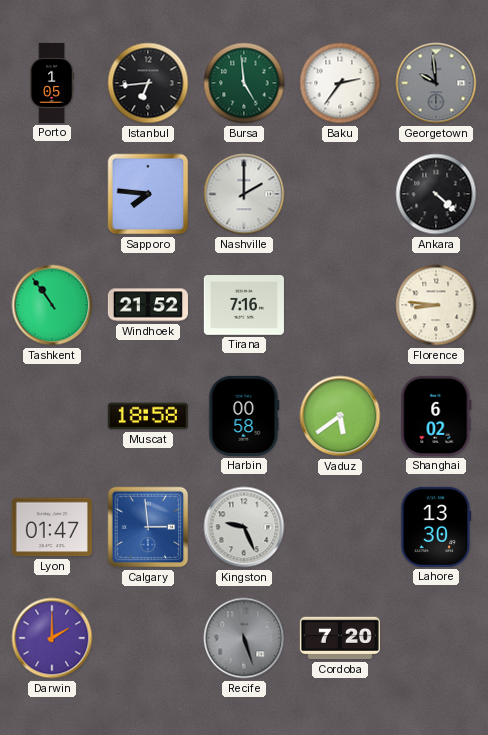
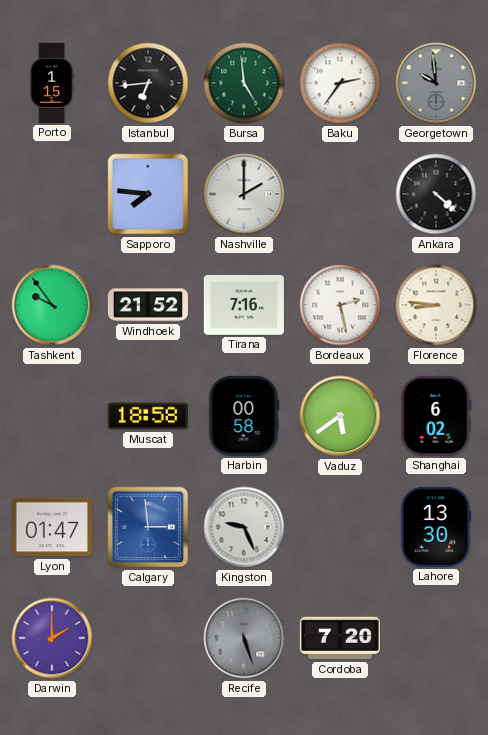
Porto: 1:05 -> 1:15
Tashkent: 10:54 -> 9:54
Bordeaux: none -> 2:28
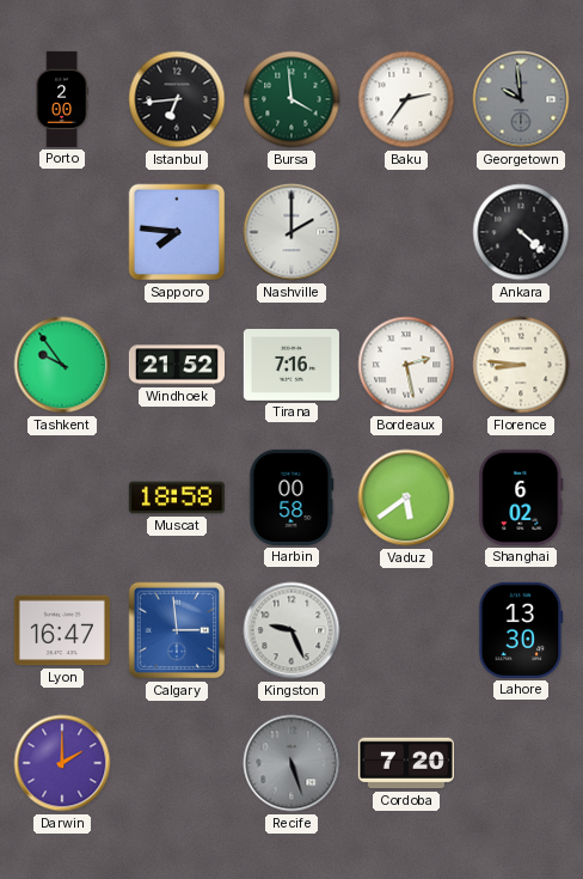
Porto: 1:15 -> 2:00
Bursa: 4:59 -> 3:59
Lyon: 01:47 -> 16:47
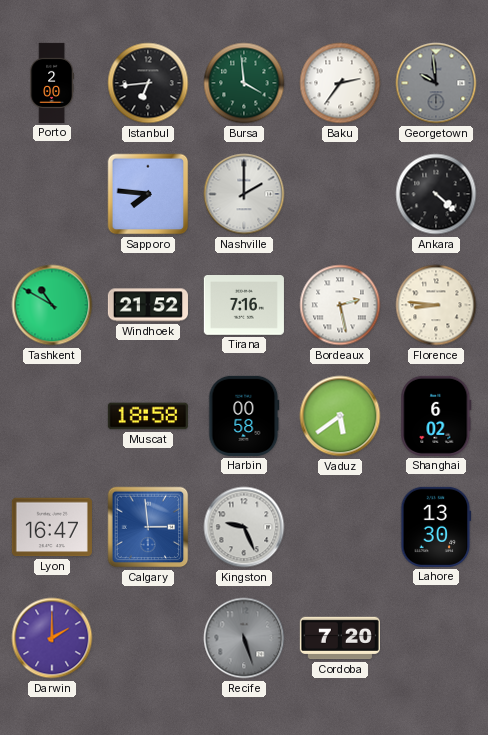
Tashkent: 9:54 -> 10:50
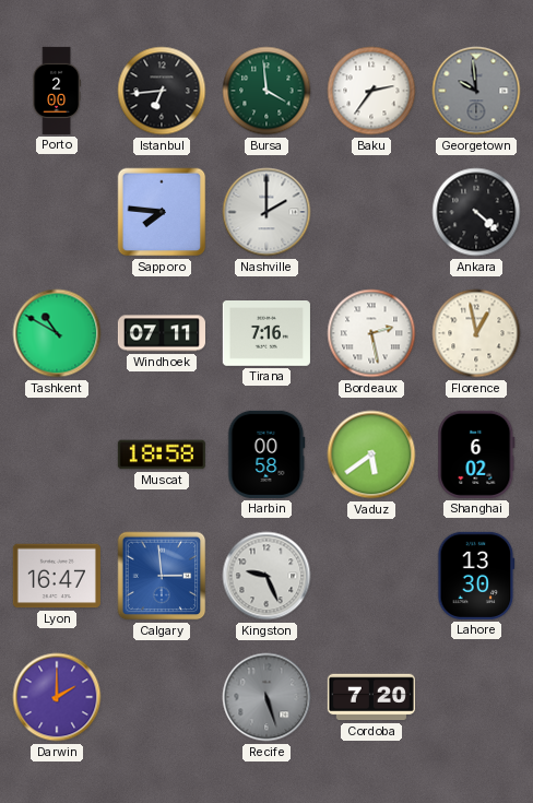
Windhoek: 21:52 -> 07:11
Florence: 8:46 -> 12:58
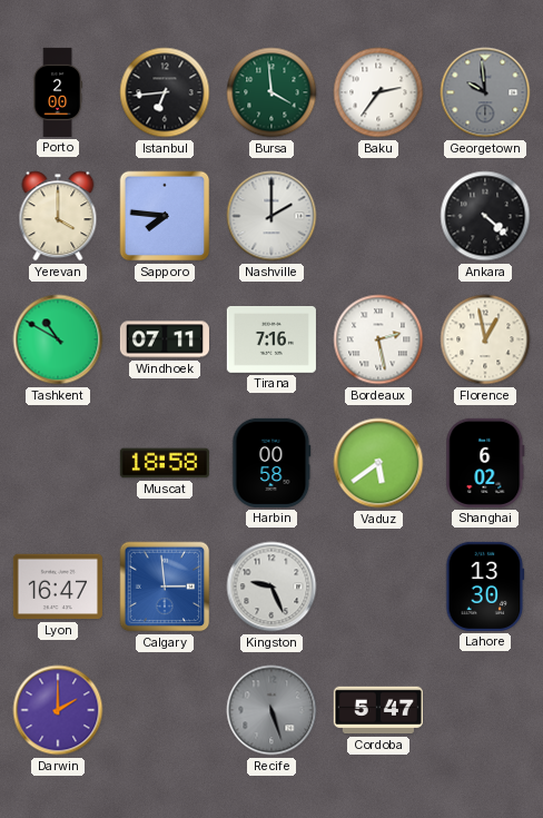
Yerevan: none -> 4:00
Cordoba: 7:20 -> 5:47
